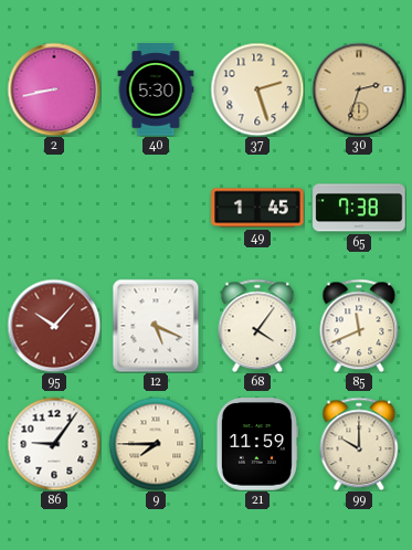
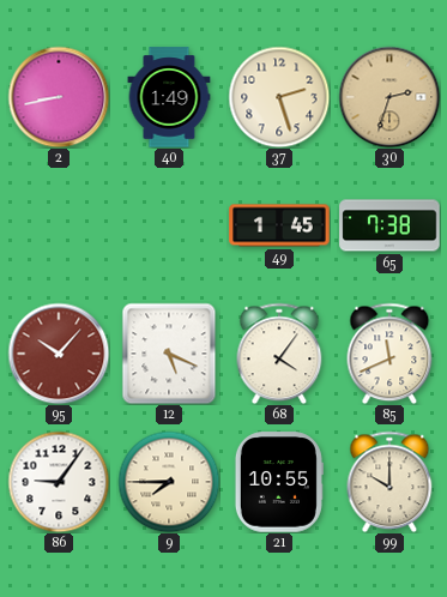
40: 5:30 -> 1:49
21: 11:59 -> 10:55
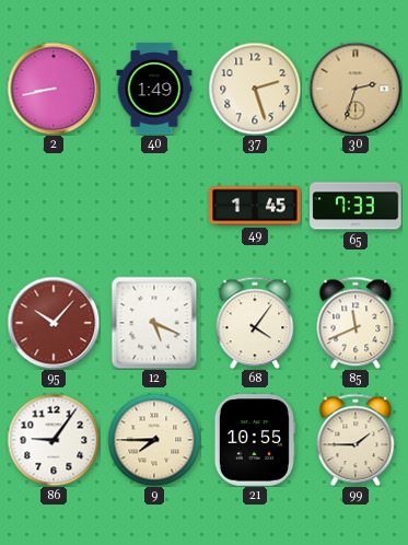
65: 7:38 -> 7:33
99: 10:00 -> 1:45
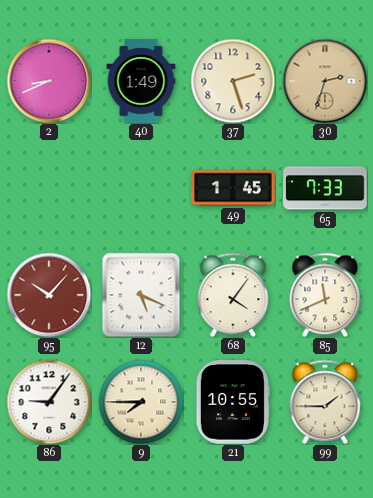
2: 8:43 -> 8:41
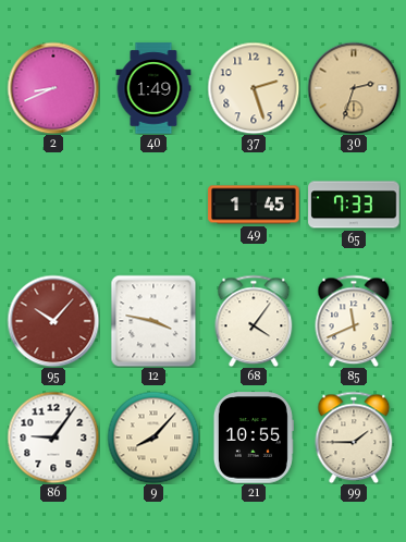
12: 5:19 -> 3:47
9: 7:45 -> 8:07
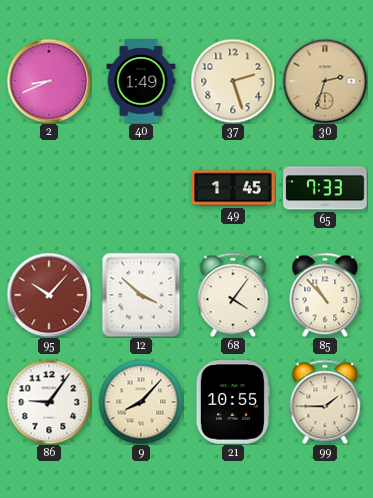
12: 3:47 -> 3:52
85: 11:41 -> 10:53
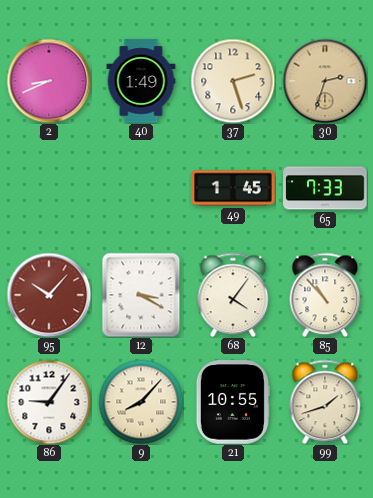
12: 3:52 -> 3:20
99: 1:45 -> 1:42
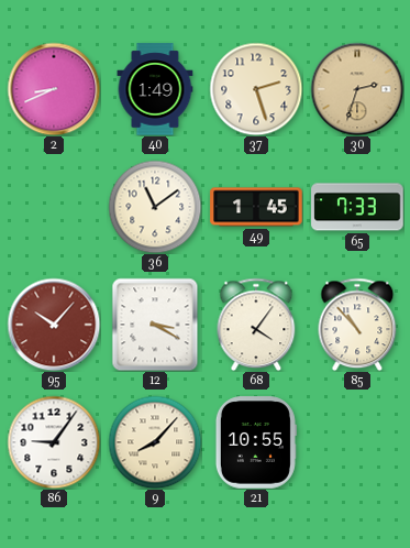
36: none -> 11:09
99: 1:42 -> none
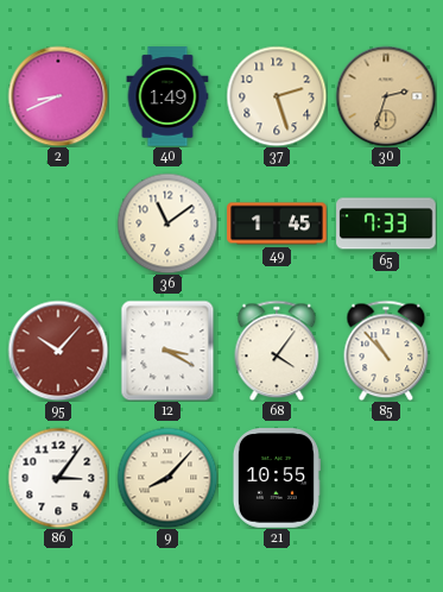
86: 9:06 -> 3:06
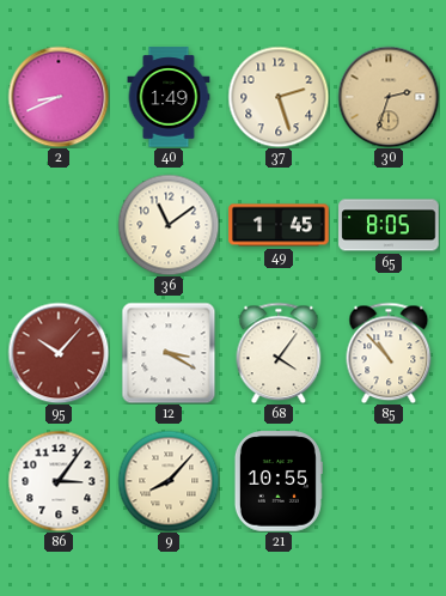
65: 7:33 -> 8:05
